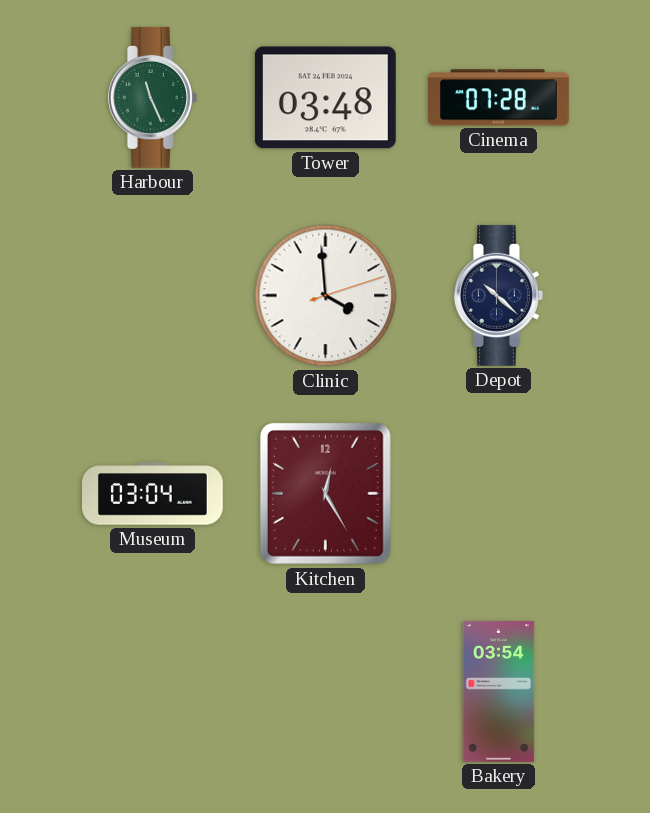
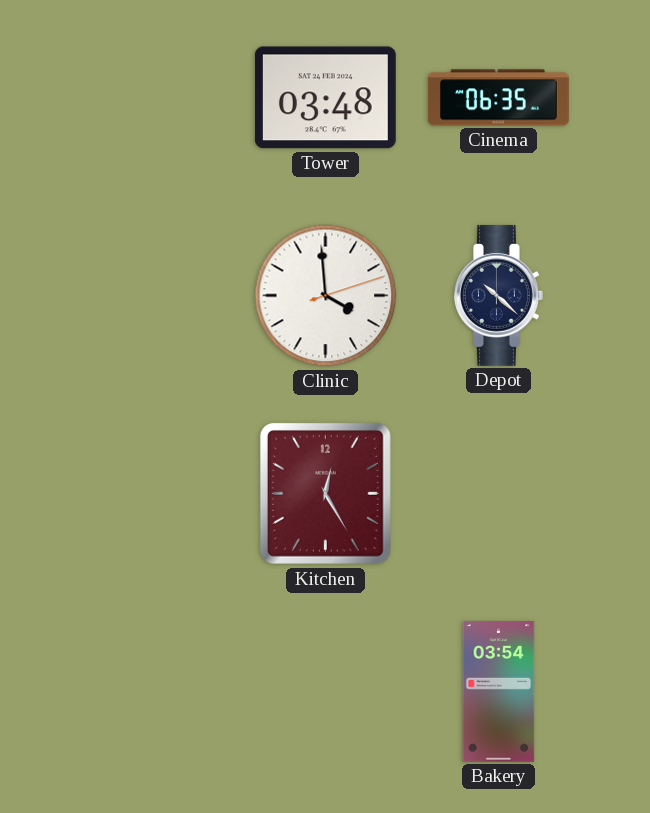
Harbour: 11:26 -> none
Cinema: 07:28 -> 06:35
Museum: 03:04 -> none
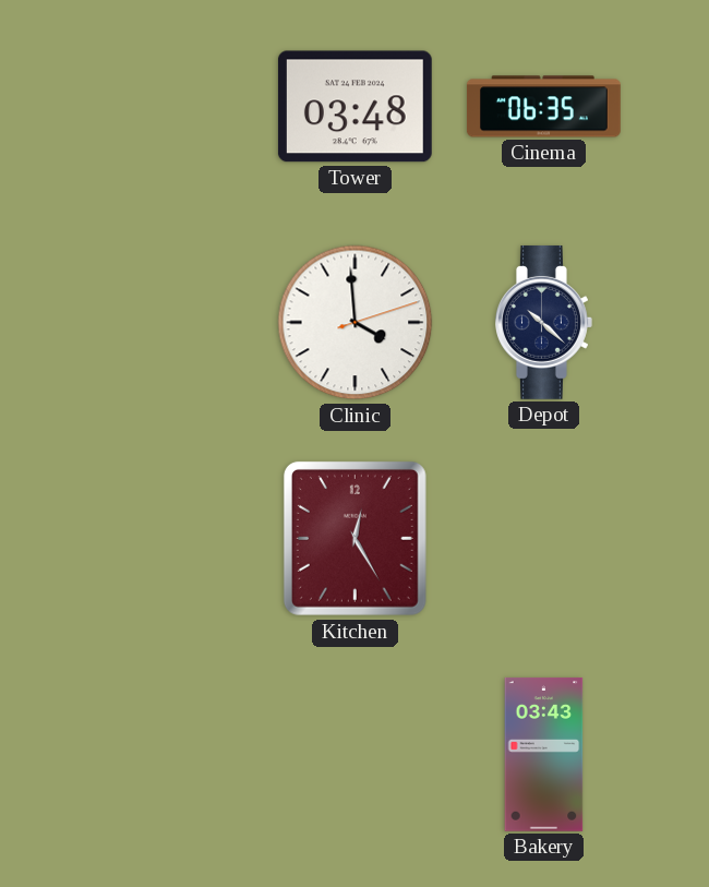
Bakery: 03:54 -> 03:43
